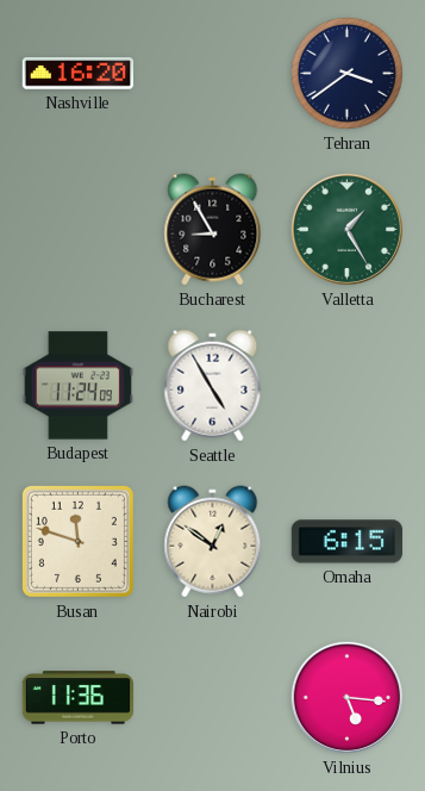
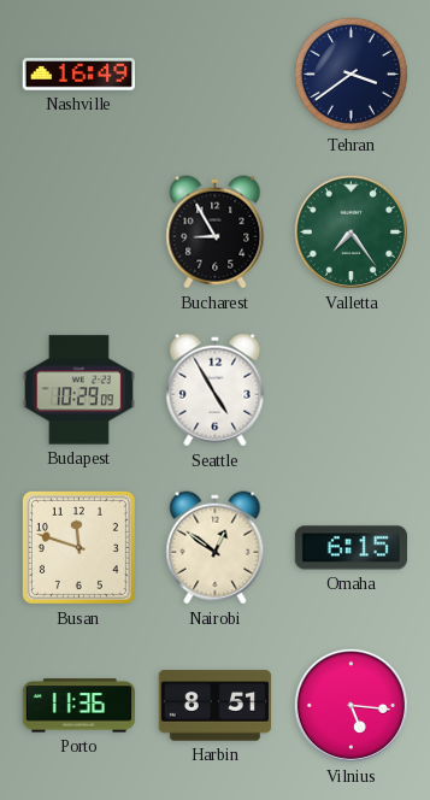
Nashville: 16:20 -> 16:49
Valletta: 1:25 -> 7:24
Budapest: 11:24 -> 10:29
Harbin: none -> 8:51
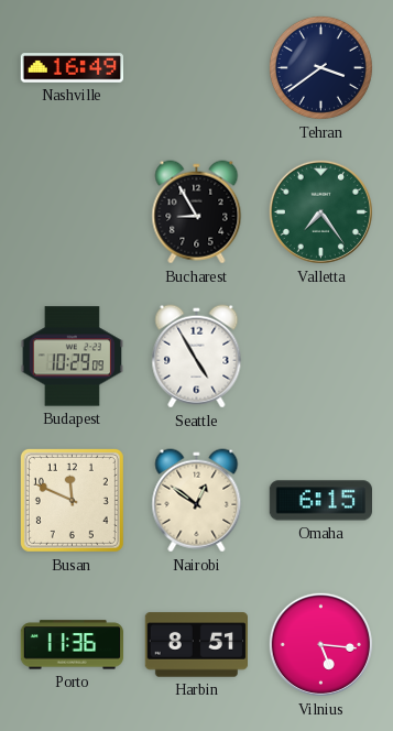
Busan: 11:48 -> 11:49
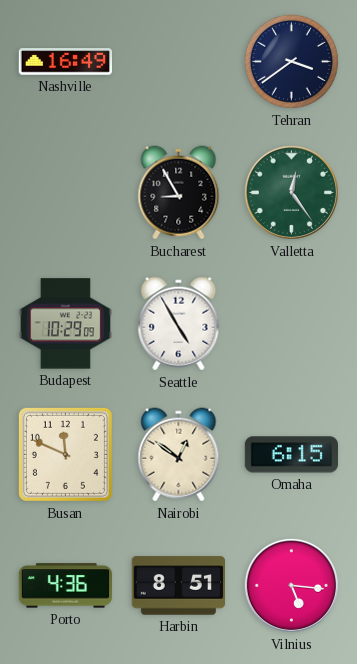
Valletta: 7:24 -> 12:24
Porto: 11:36 -> 4:36
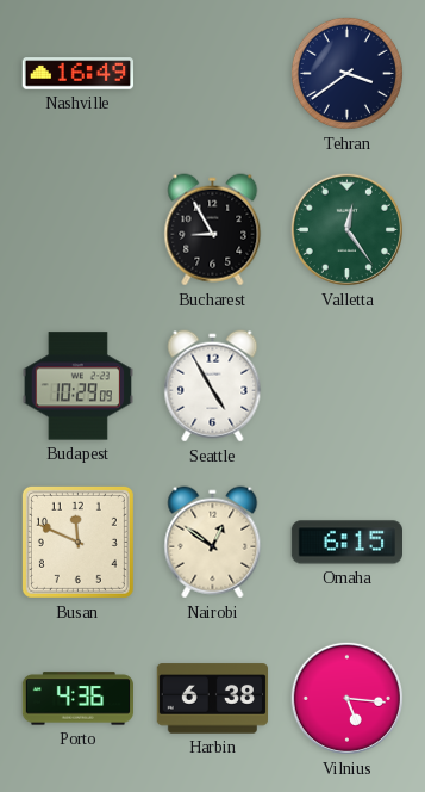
Harbin: 8:51 -> 6:38
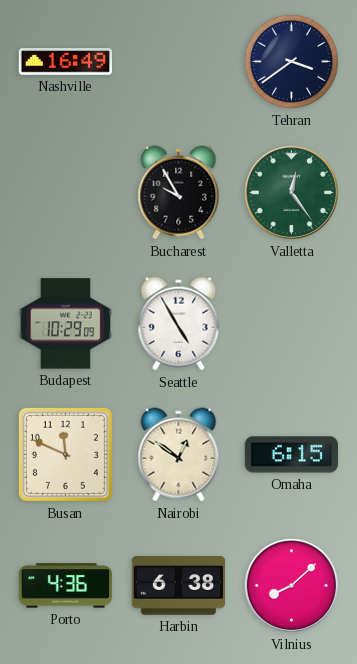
Bucharest: 8:55 -> 9:55
Vilnius: 5:16 -> 8:08
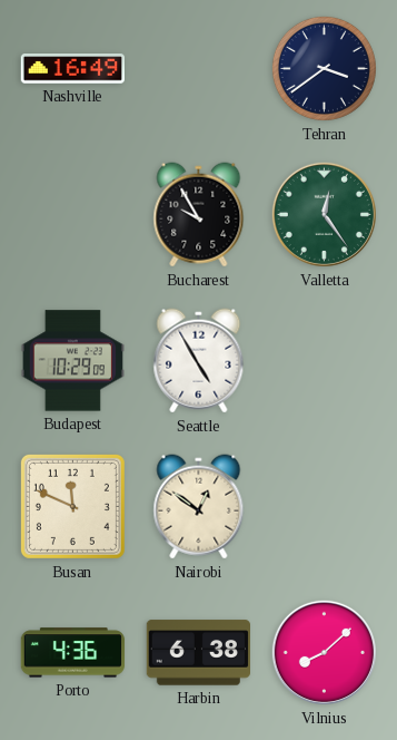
Omaha: 6:15 -> none
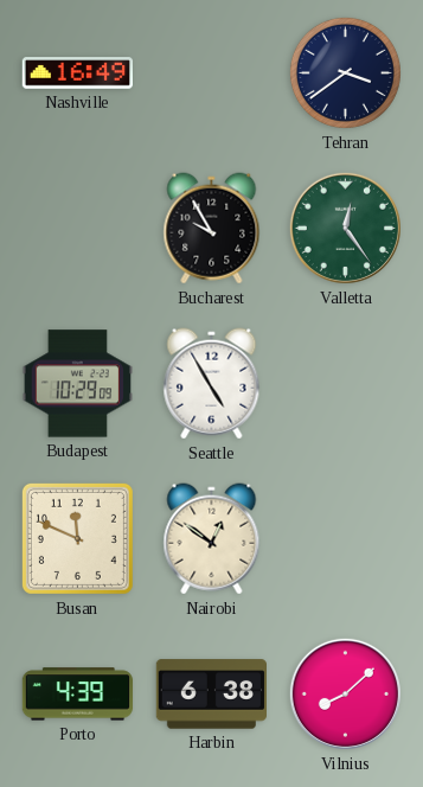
Porto: 4:36 -> 4:39
